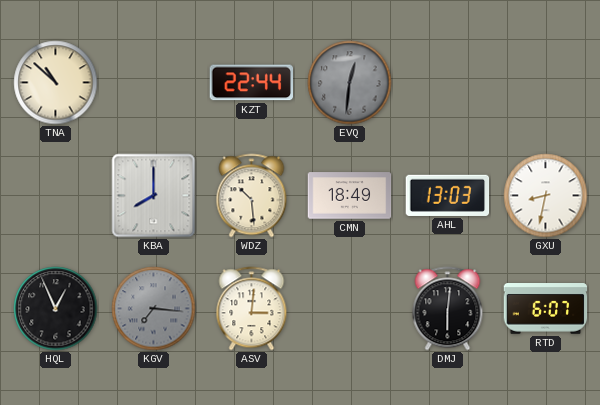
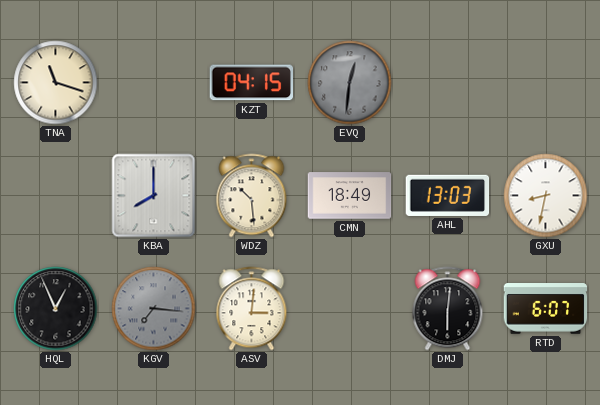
TNA: 10:52 -> 11:18
KZT: 22:44 -> 04:15
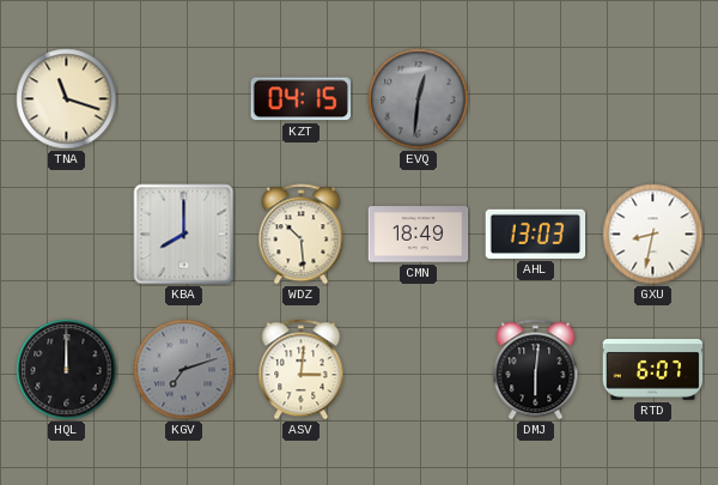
HQL: 12:56 -> 12:00
KGV: 7:16 -> 7:12
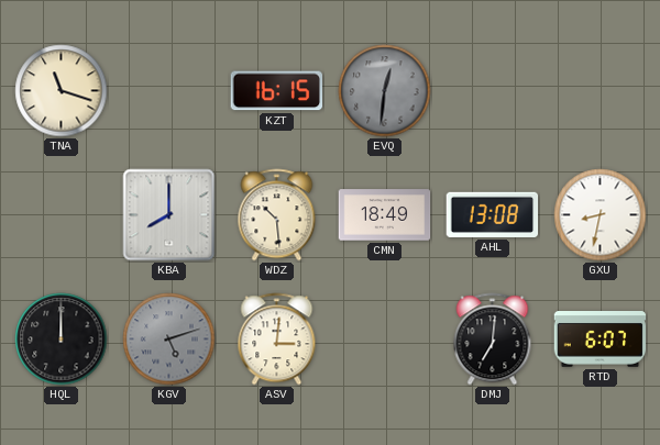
KZT: 04:15 -> 16:15
AHL: 13:03 -> 13:08
KGV: 7:12 -> 5:12
DMJ: 6:01 -> 7:01
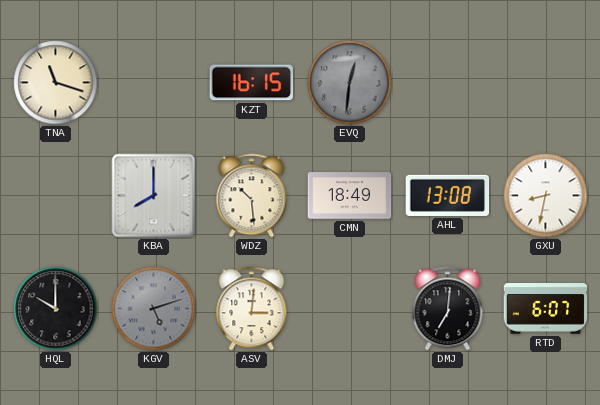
HQL: 12:00 -> 10:00
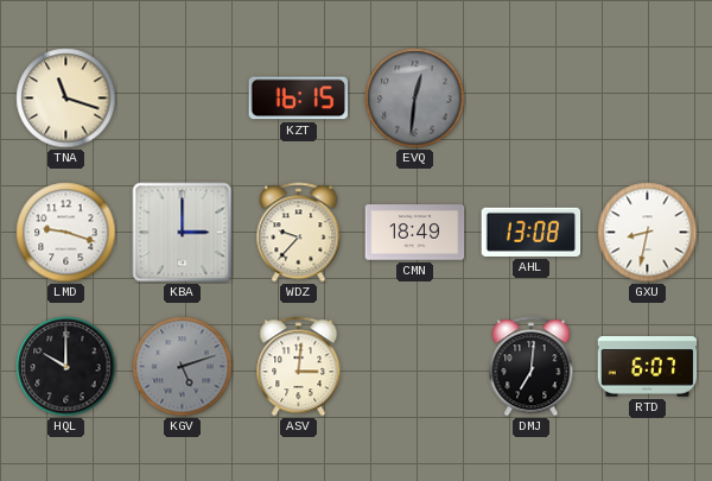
LMD: none -> 9:18
KBA: 8:00 -> 3:00
WDZ: 10:29 -> 9:37
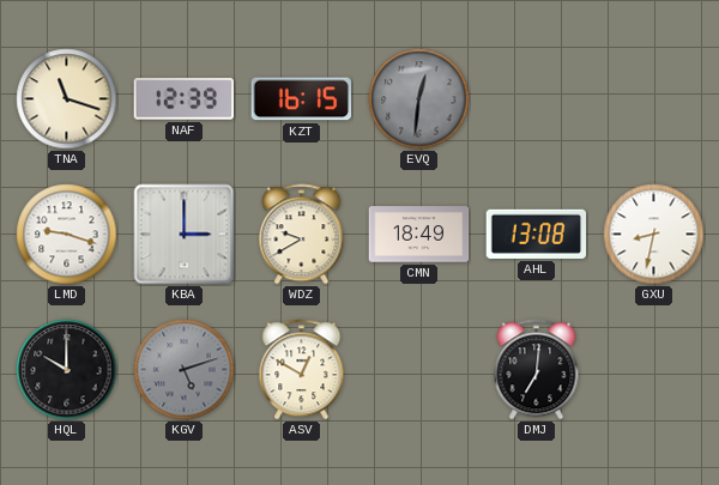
NAF: none -> 12:39
WDZ: 9:37 -> 9:40
ASV: 3:01 -> 12:50
RTD: 6:07 -> none
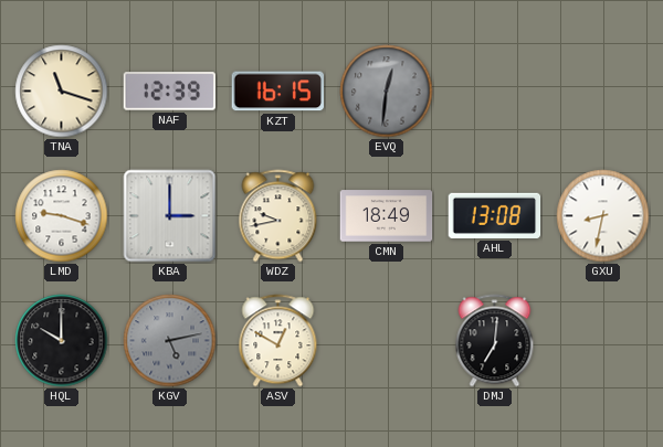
WDZ: 9:40 -> 9:43
KGV: 5:12 -> 5:13
